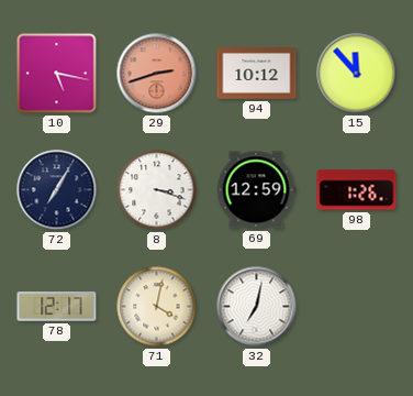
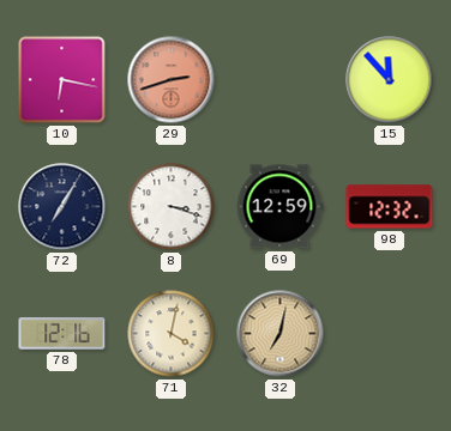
10: 5:17 -> 6:17
94: 10:12 -> none
98: 1:26 -> 12:32
78: 12:17 -> 12:16
32 dial: white -> champagne
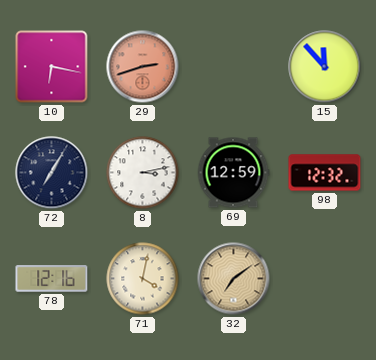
8: 3:18 -> 3:13
32: 7:02 -> 7:09
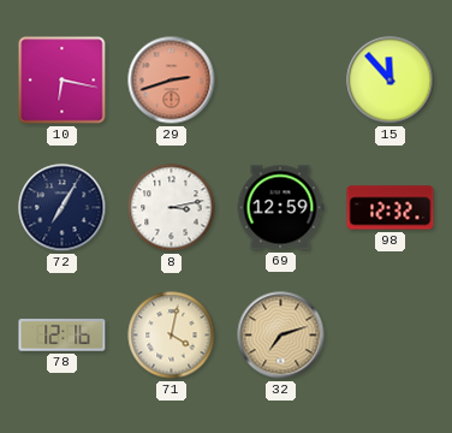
32: 7:09 -> 7:12
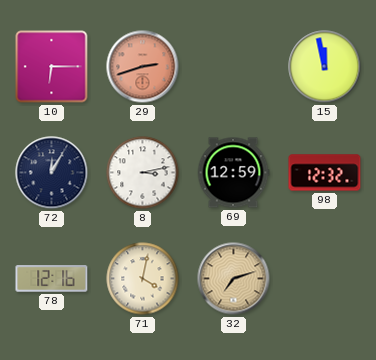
10: 6:17 -> 6:15
15: 11:53 -> 11:58
72: 7:05 -> 12:05
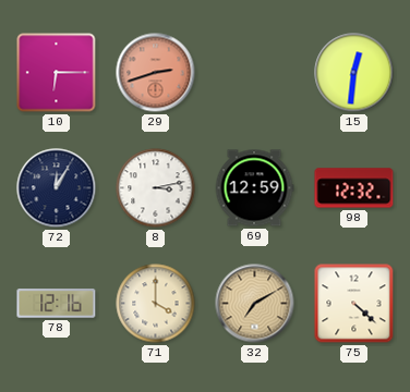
15: 11:58 -> 12:31
71: 4:02 -> 4:00
32: 7:12 -> 7:10
75: none -> 4:22
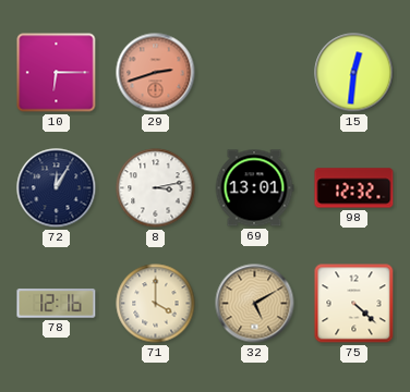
69: 12:59 -> 13:01
32: 7:10 -> 5:10
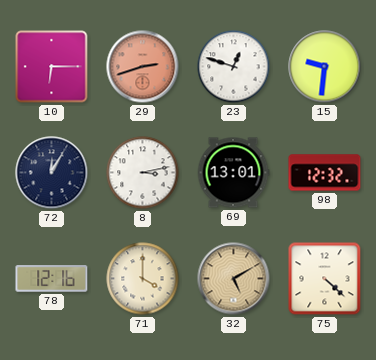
23: none -> 12:48
15: 12:31 -> 9:31
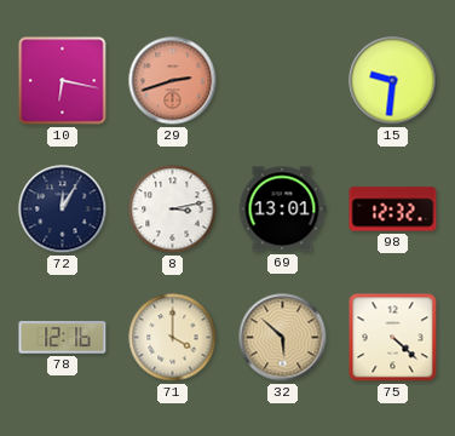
10: 6:15 -> 6:17
23: 12:48 -> none
32: 5:10 -> 5:52
